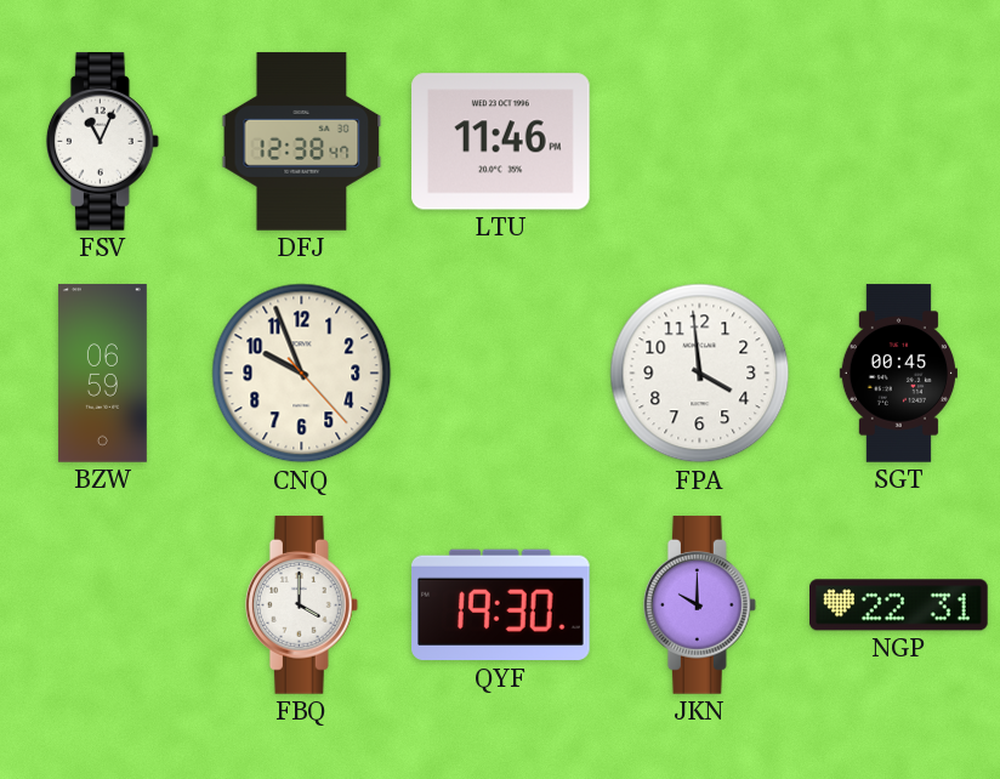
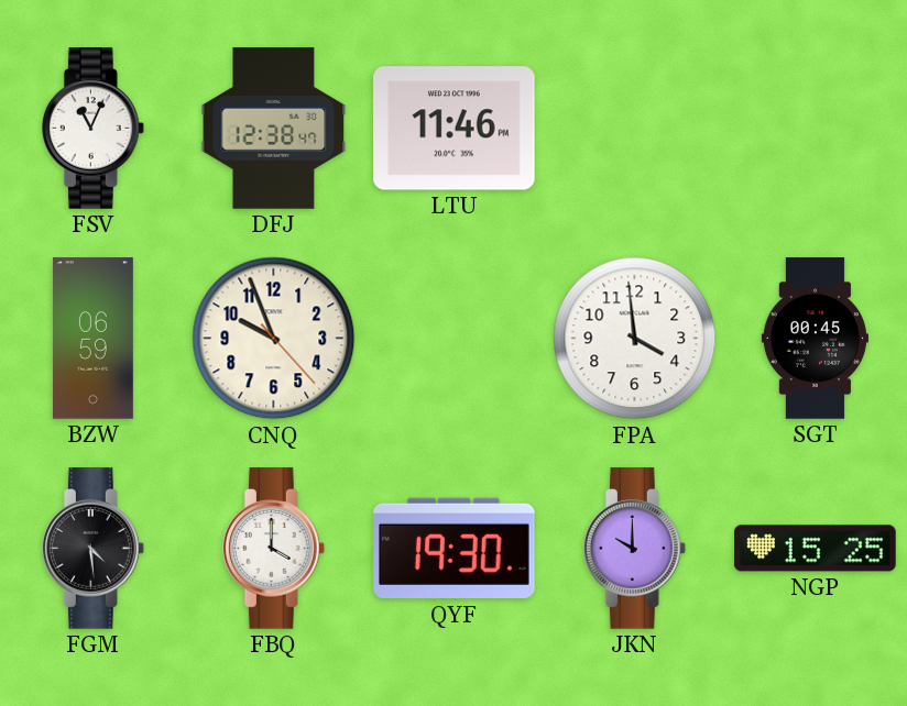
FGM: none -> 4:29
NGP: 22:31 -> 15:25
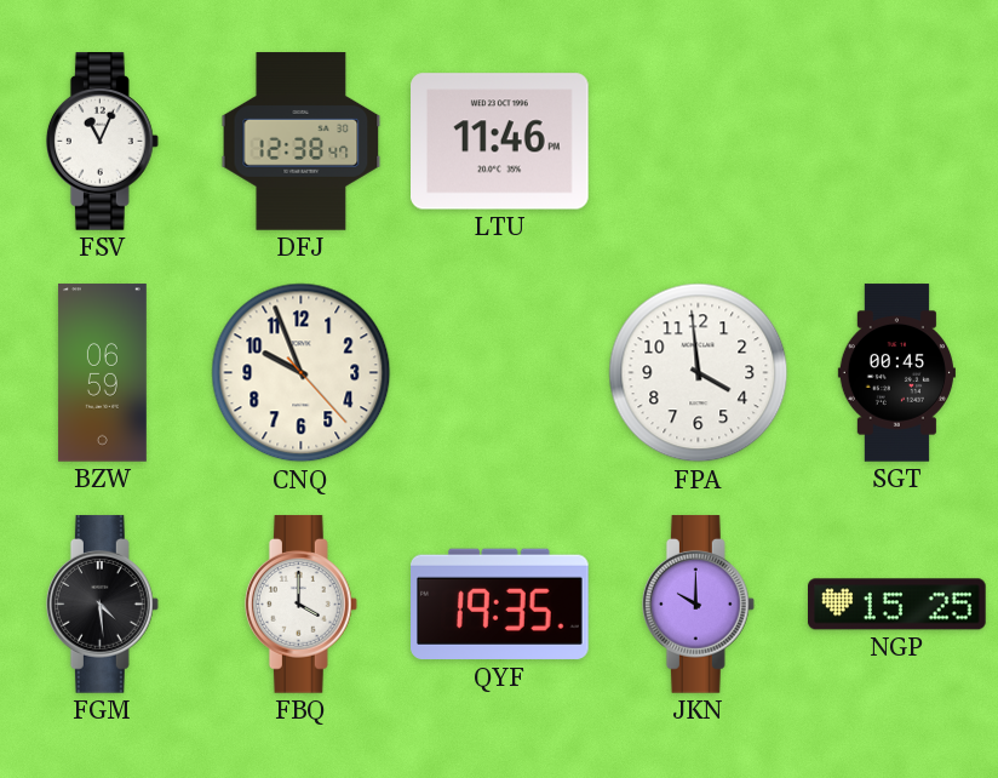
QYF: 19:30 -> 19:35
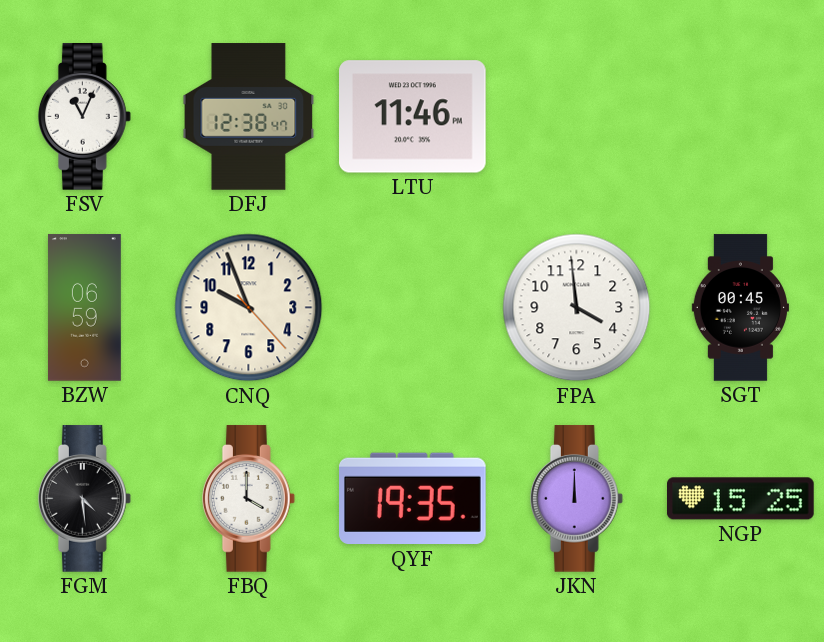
JKN: 10:00 -> 12:00
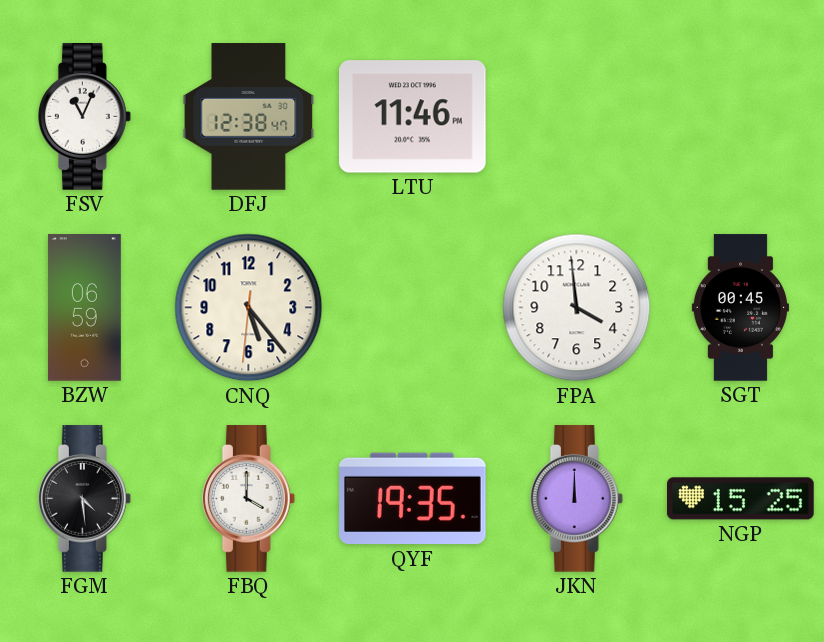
CNQ: 9:56 -> 5:23
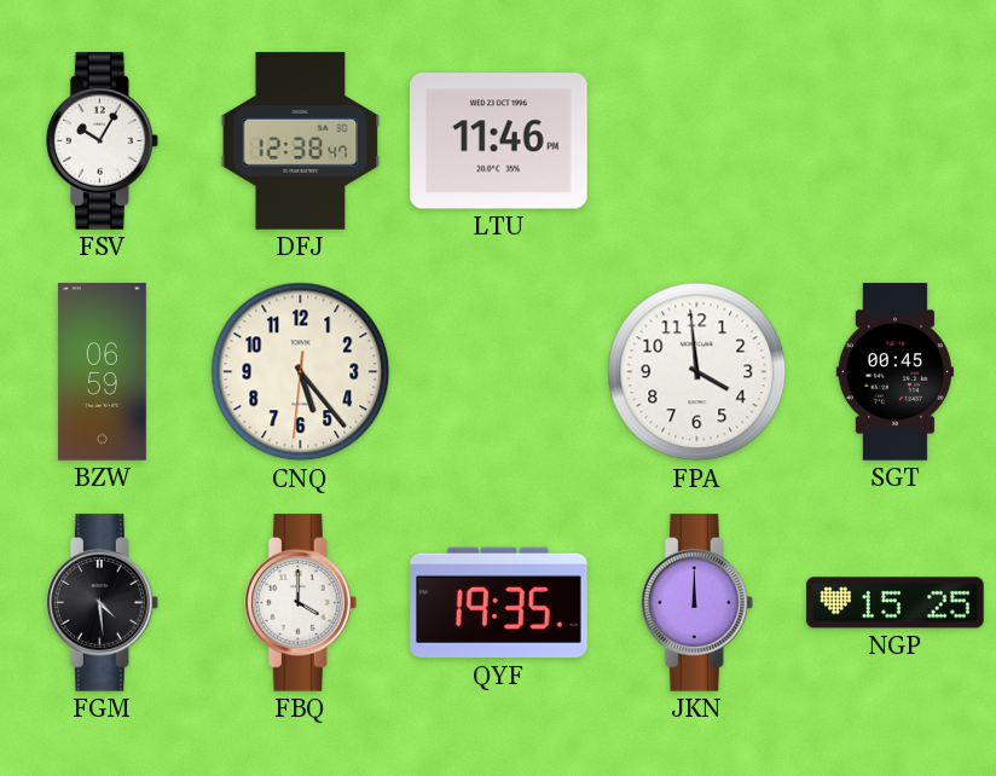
FSV: 11:04 -> 10:05
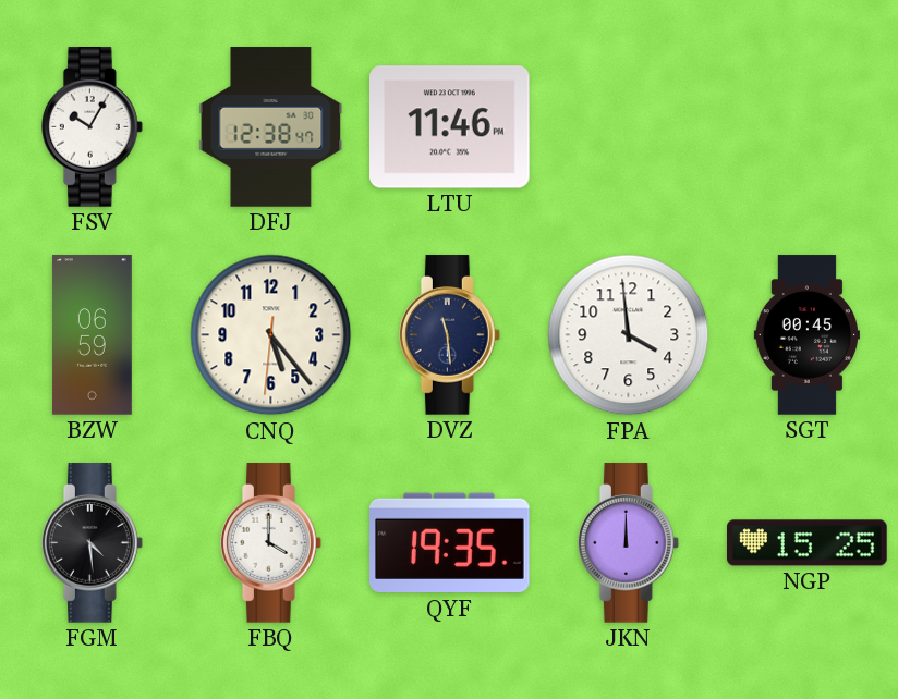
DVZ: none -> 11:29
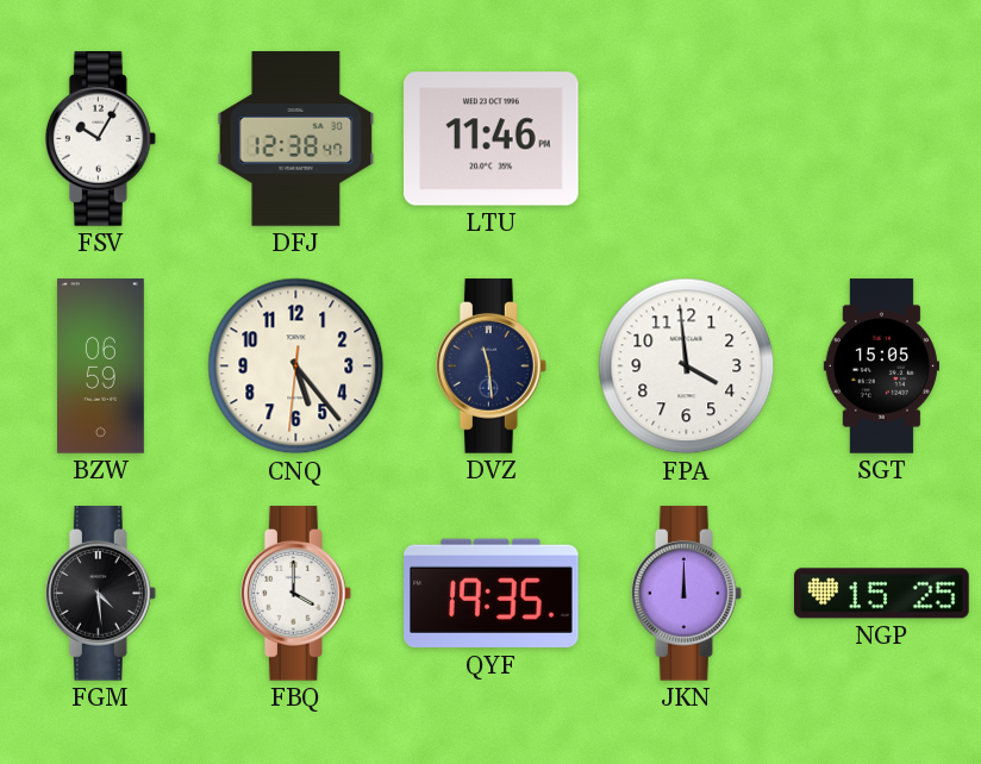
SGT: 00:45 -> 15:05
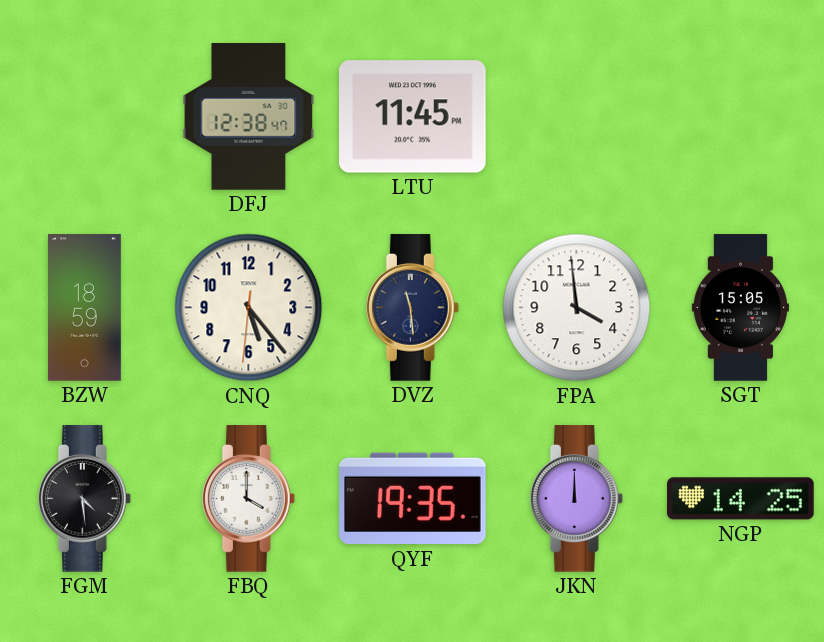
FSV: 10:05 -> none
LTU: 11:46 -> 11:45
BZW: 06:59 -> 18:59
NGP: 15:25 -> 14:25
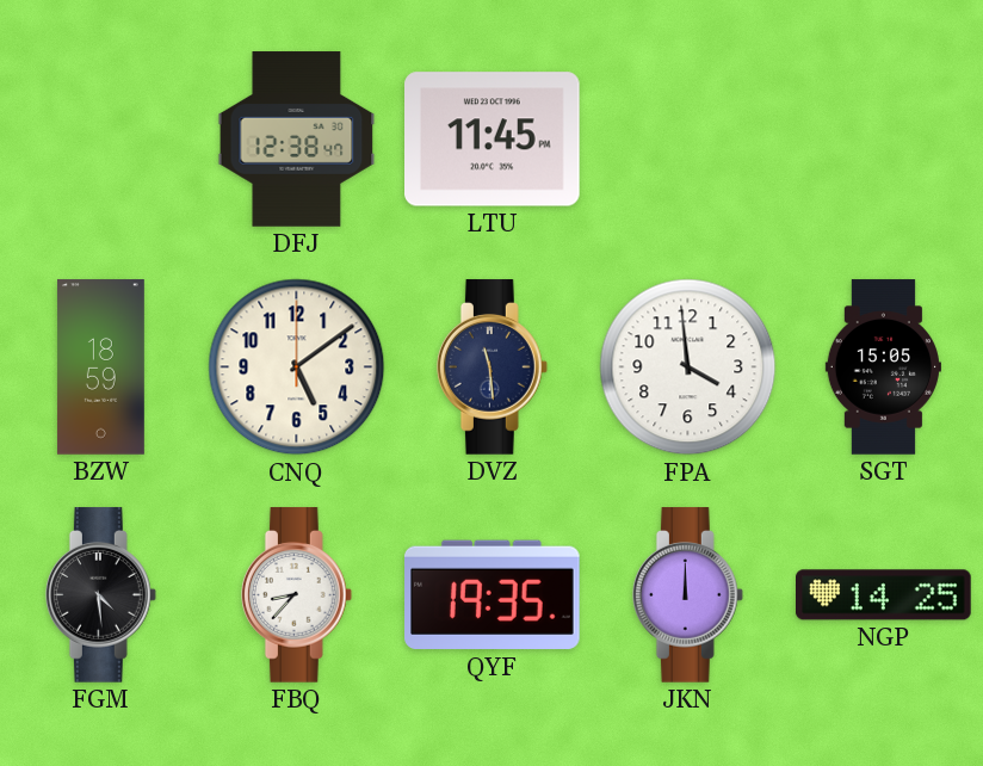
CNQ: 5:23 -> 5:09
FBQ: 4:00 -> 8:37
